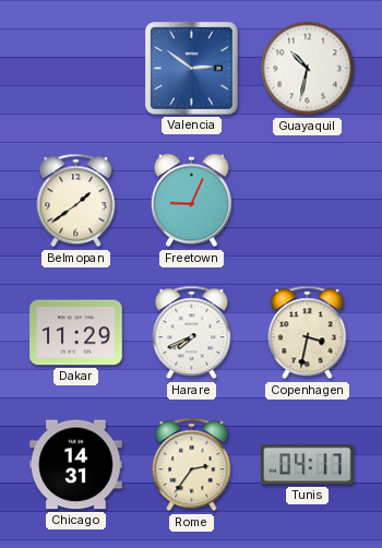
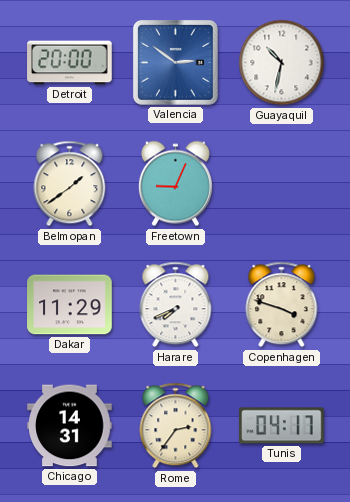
Detroit: none -> 20:00
Copenhagen: 3:32 -> 3:48
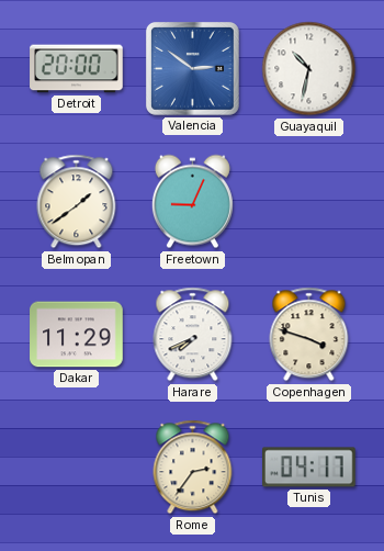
Chicago: 14:31 -> none
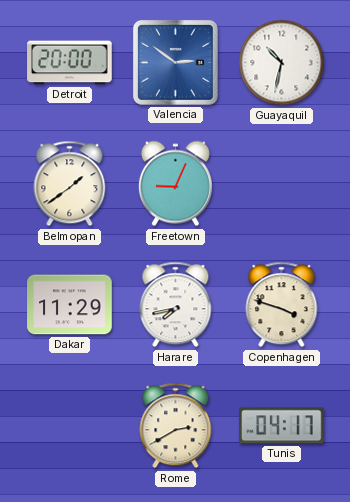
Harare: 7:41 -> 7:43
Rome: 2:36 -> 2:40
